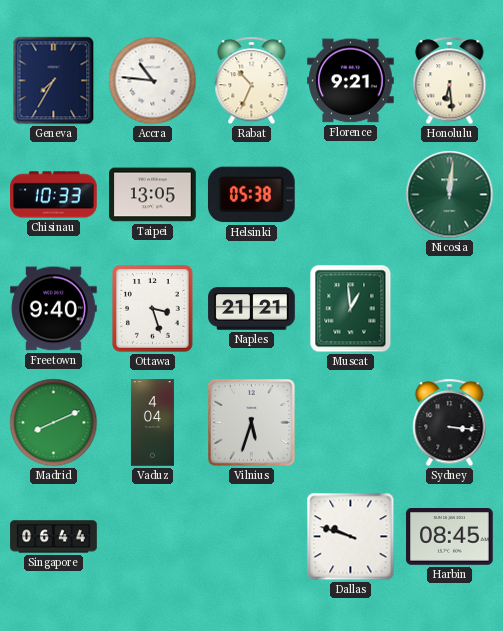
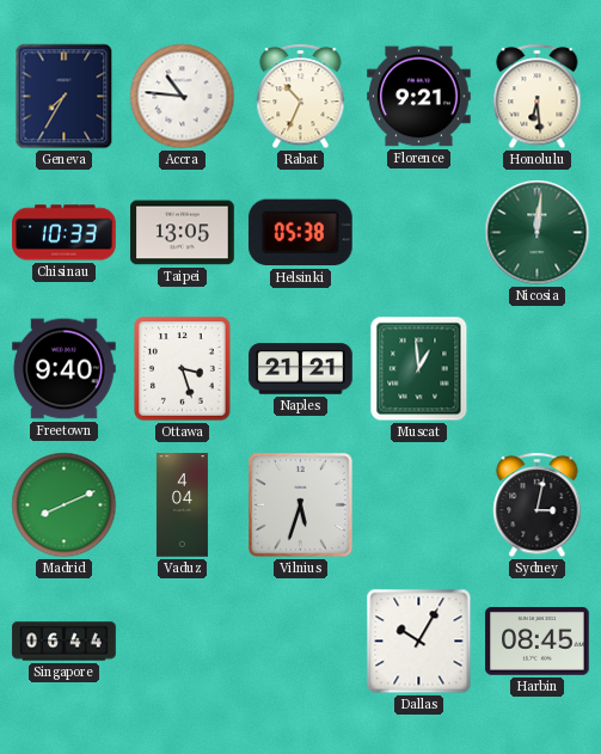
Sydney: 3:16 -> 3:02
Dallas: 9:48 -> 10:05
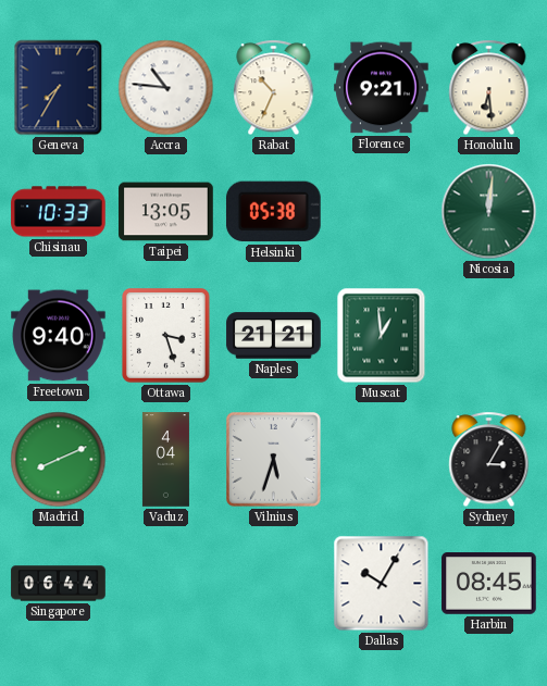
Sydney: 3:02 -> 3:05
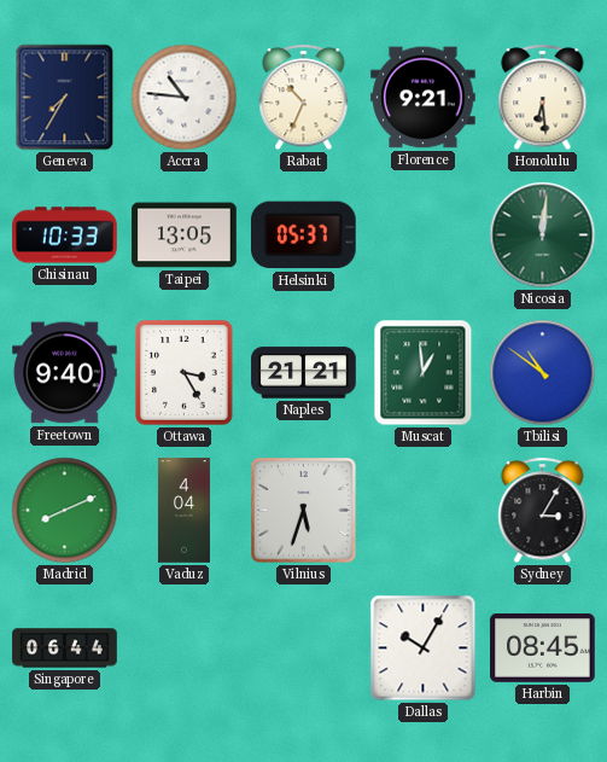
Helsinki: 05:38 -> 05:37
Ottawa: 3:27 -> 3:25
Tbilisi: none -> 10:51
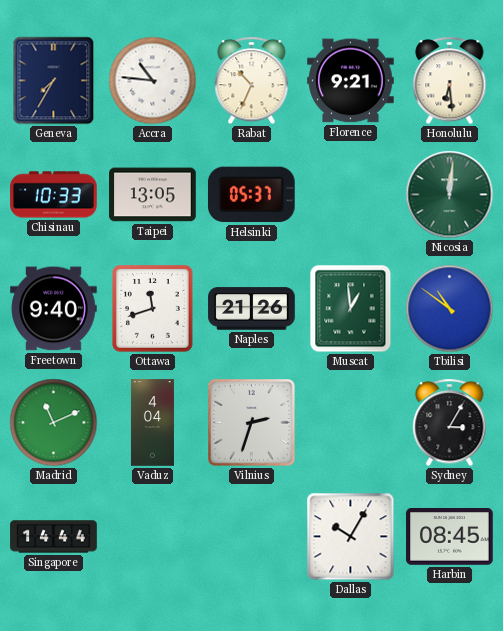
Ottawa: 3:25 -> 11:42
Naples: 21:21 -> 21:26
Madrid: 8:11 -> 11:11
Vilnius: 5:33 -> 2:33
Singapore: 06:44 -> 14:44
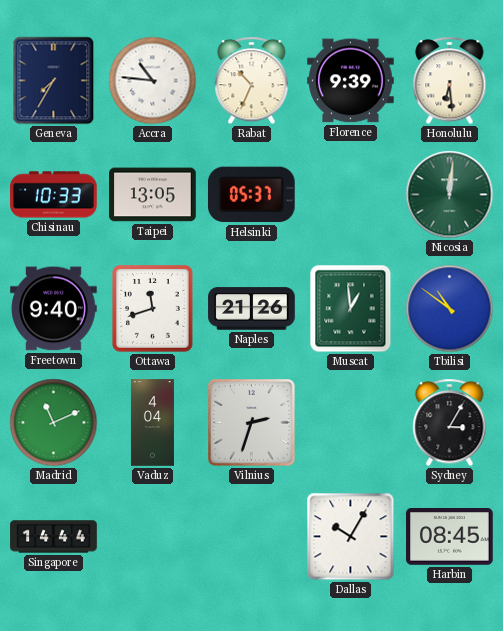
Florence: 9:21 -> 9:39
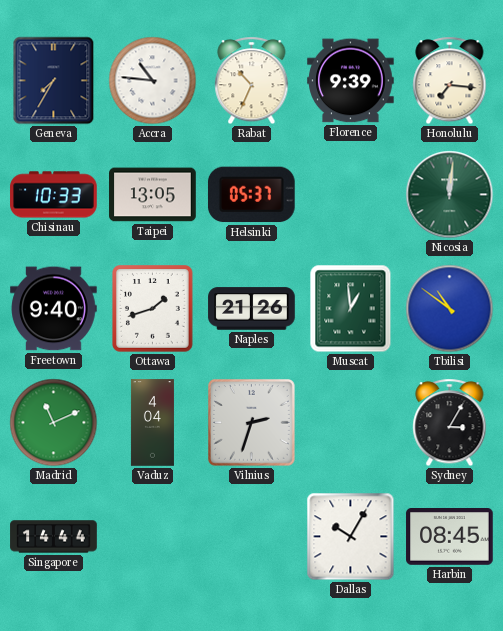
Honolulu: 6:29 -> 7:16
Ottawa: 11:42 -> 1:42
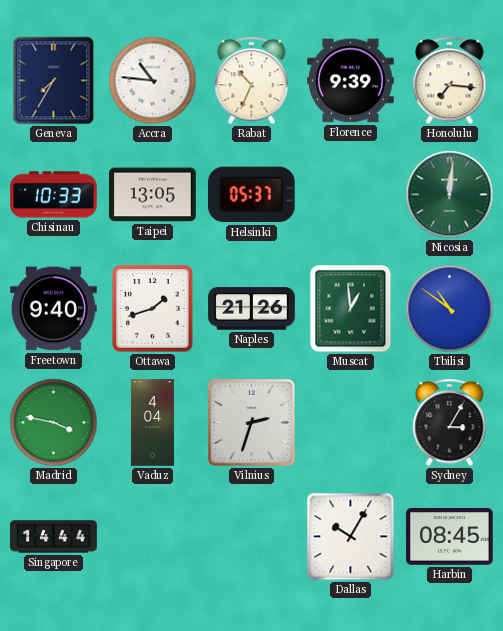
Madrid: 11:11 -> 3:47
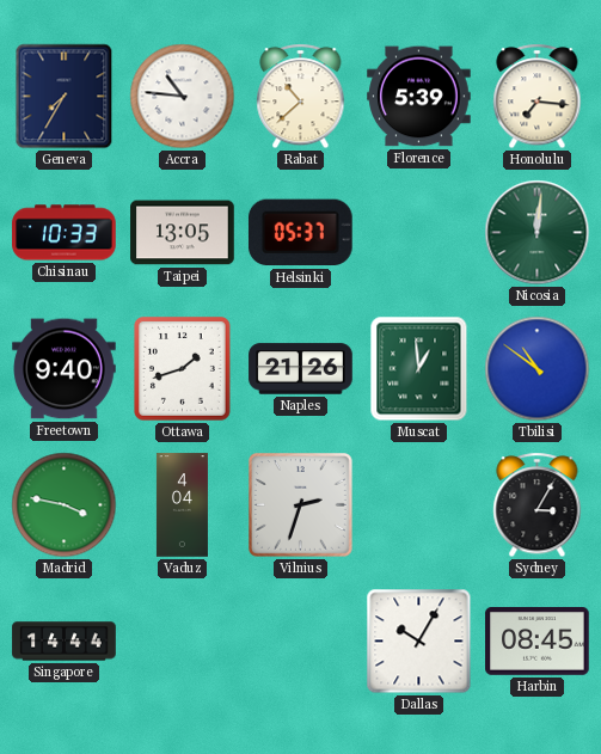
Rabat: 10:34 -> 10:38
Florence: 9:39 -> 5:39
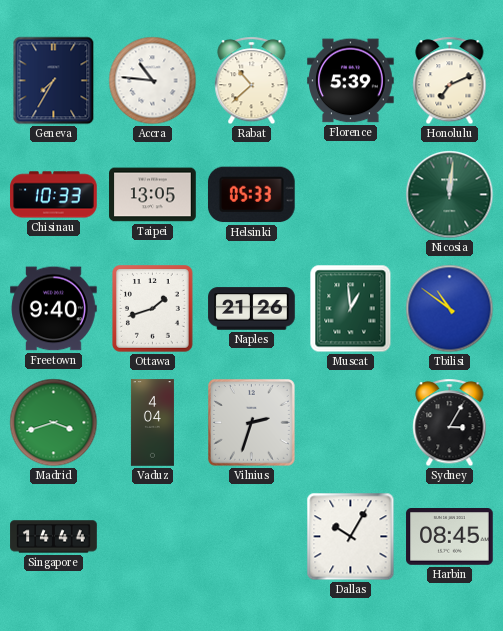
Honolulu: 7:16 -> 7:11
Helsinki: 05:37 -> 05:33
Madrid: 3:47 -> 3:42
